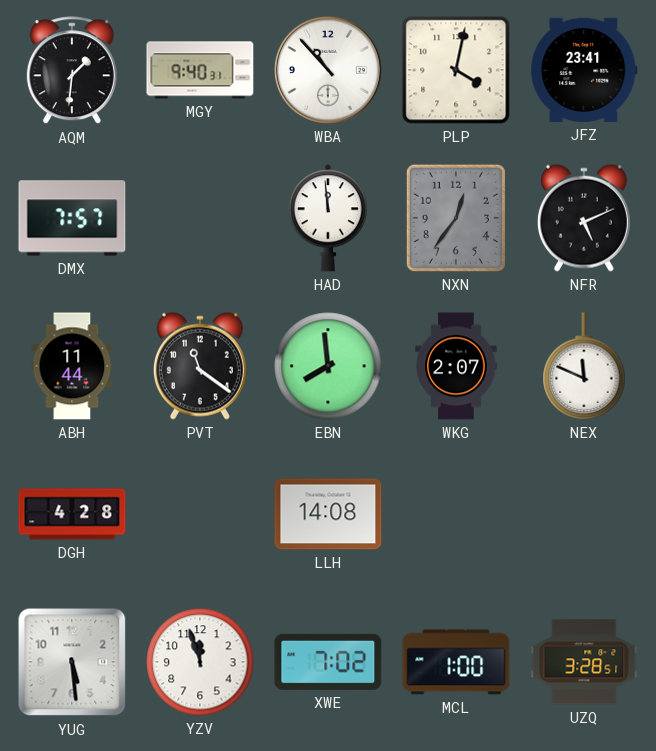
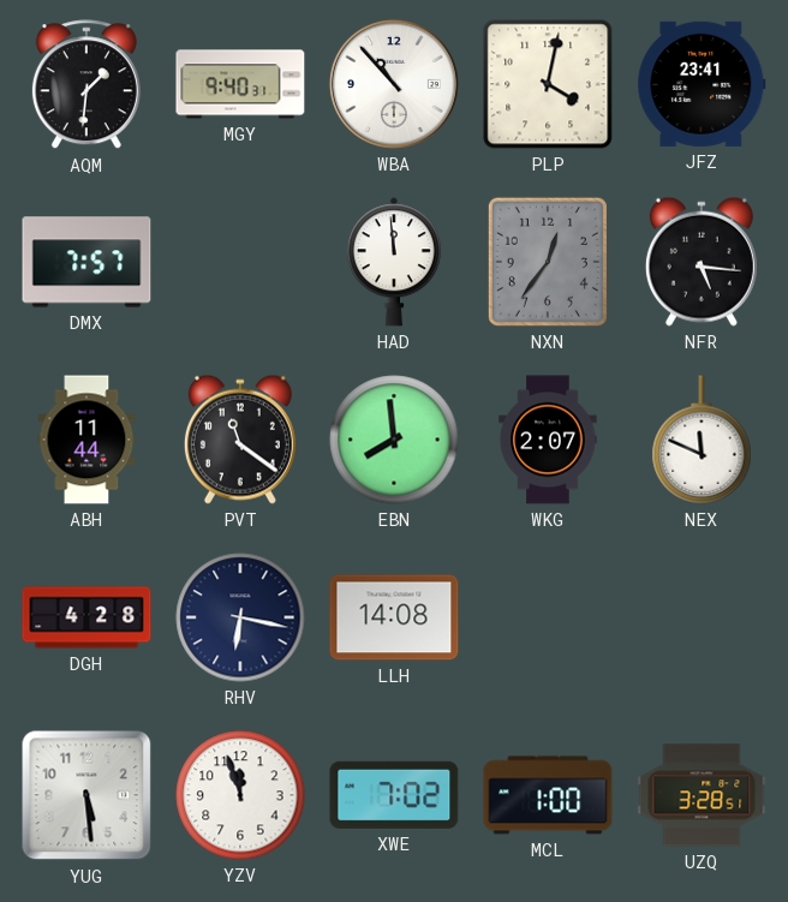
NFR: 5:11 -> 5:16
RHV: none -> 6:17
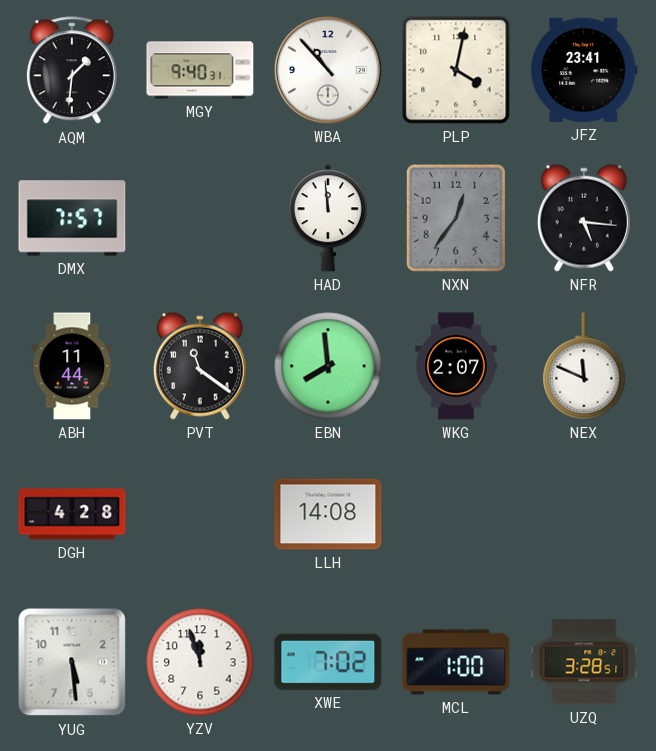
RHV: 6:17 -> none
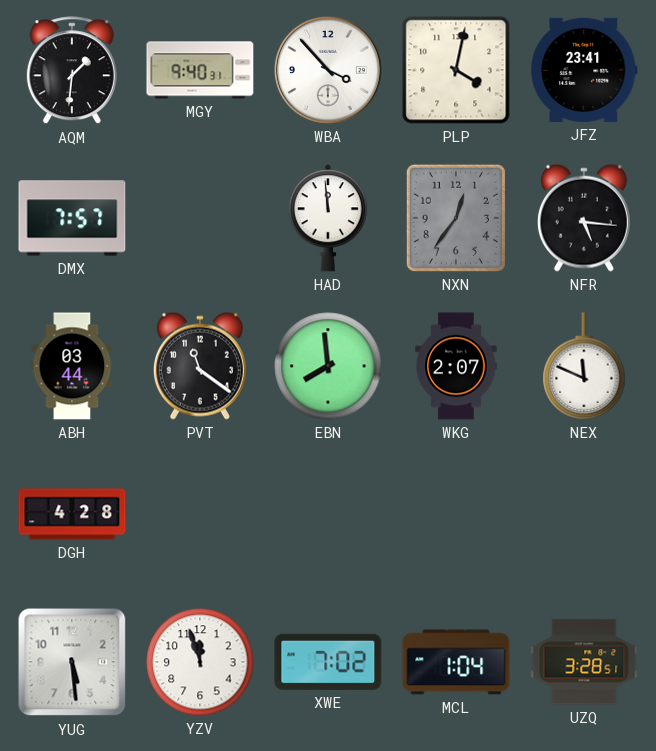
WBA: 10:53 -> 3:53
ABH: 11:44 -> 03:44
LLH: 14:08 -> none
MCL: 1:00 -> 1:04
